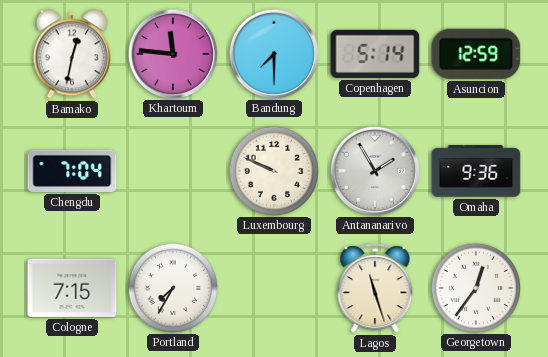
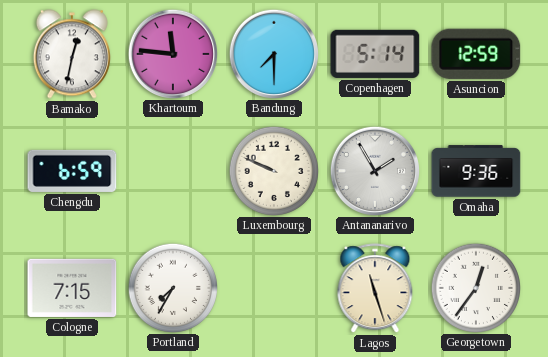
Chengdu: 7:04 -> 6:59
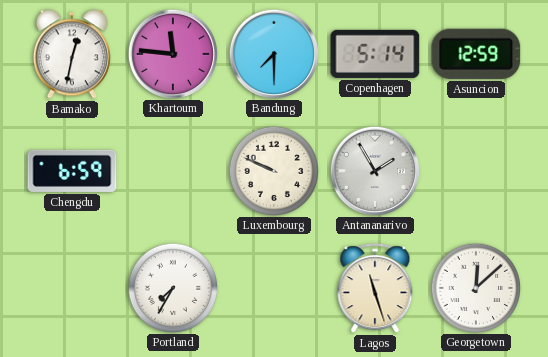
Omaha: 9:36 -> none
Cologne: 7:15 -> none
Georgetown: 12:36 -> 12:08
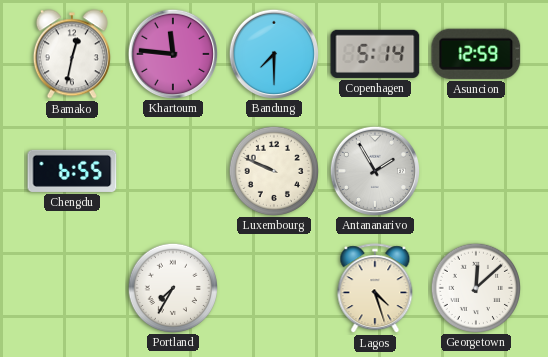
Chengdu: 6:59 -> 6:55
Lagos: 11:27 -> 4:27
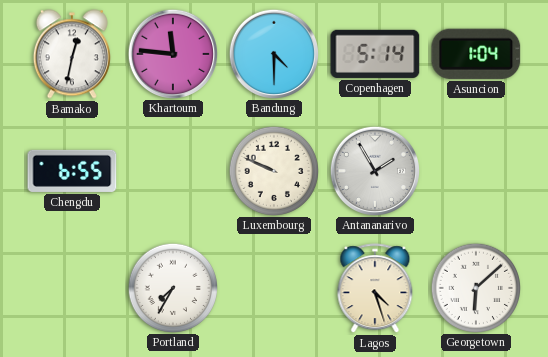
Bandung: 7:30 -> 4:30
Asuncion: 12:59 -> 1:04
Georgetown: 12:08 -> 6:08
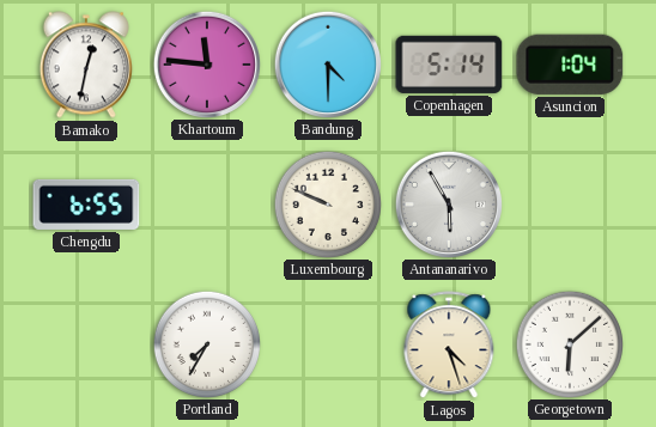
Antananarivo: 1:55 -> 5:55
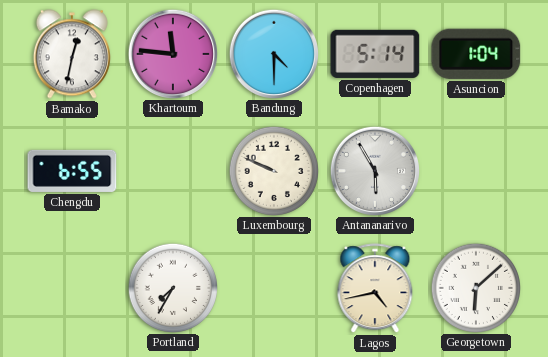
Lagos: 4:27 -> 4:43
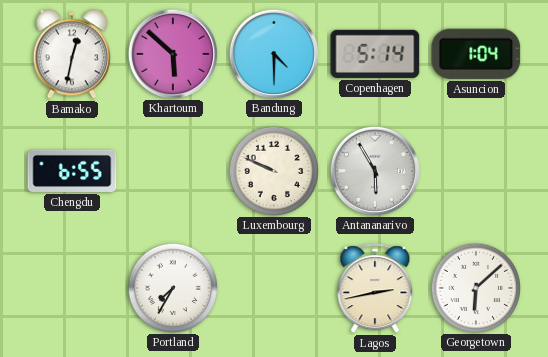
Khartoum: 11:46 -> 5:52
Lagos: 4:43 -> 2:43
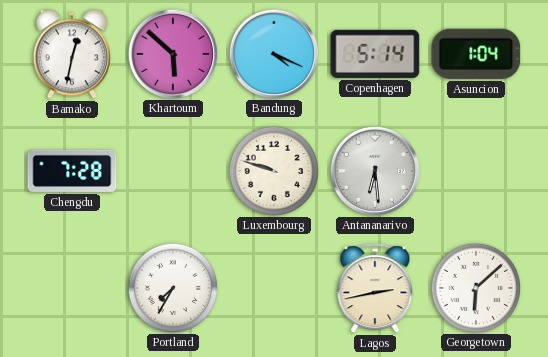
Bandung: 4:30 -> 4:19
Chengdu: 6:55 -> 7:28
Luxembourg: 9:49 -> 9:48
Antananarivo: 5:55 -> 6:29
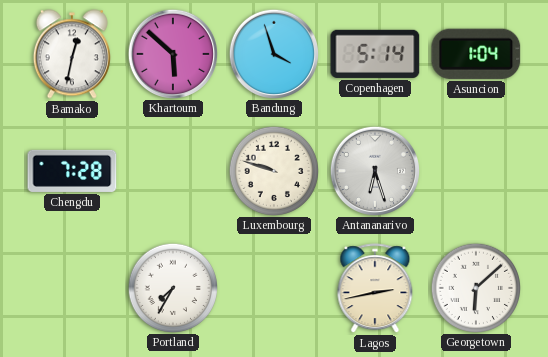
Bandung: 4:19 -> 3:57
Antananarivo: 6:29 -> 6:27
